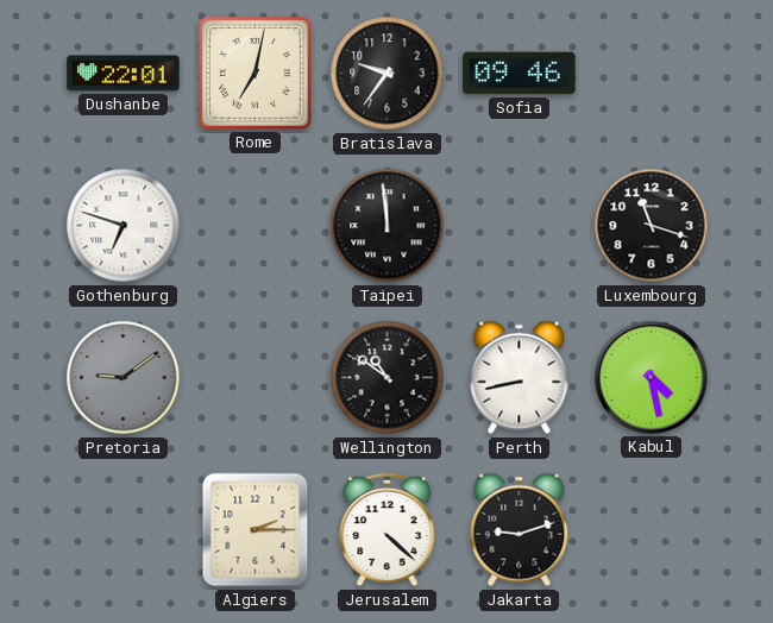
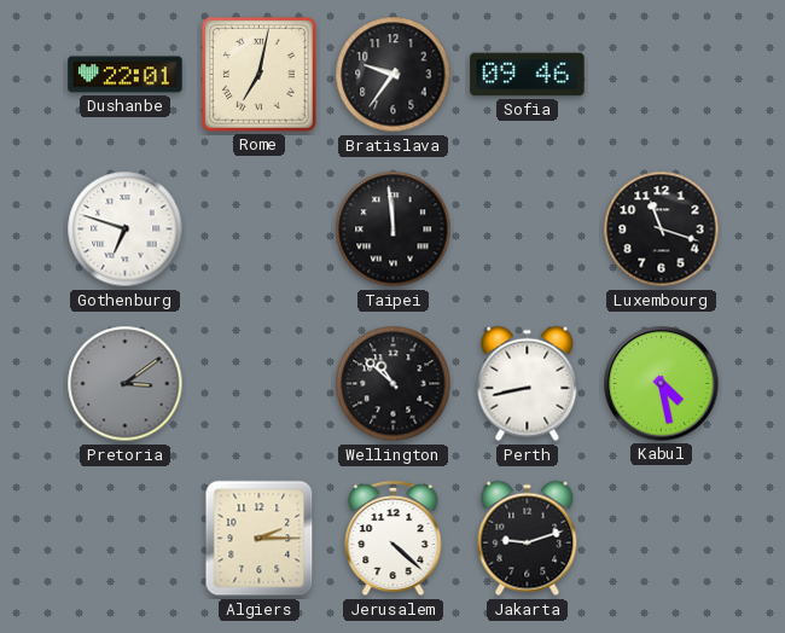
Pretoria: 9:09 -> 3:09
Wellington: 10:51 -> 10:52
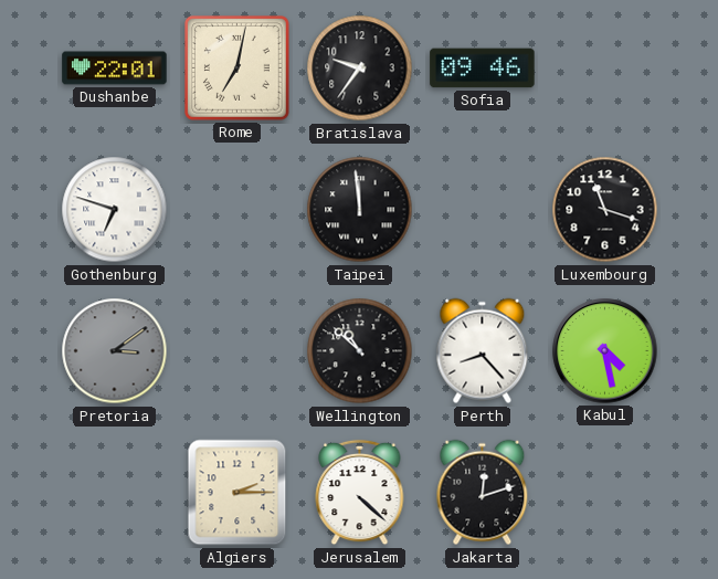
Perth: 8:43 -> 8:23
Jakarta: 9:12 -> 12:12
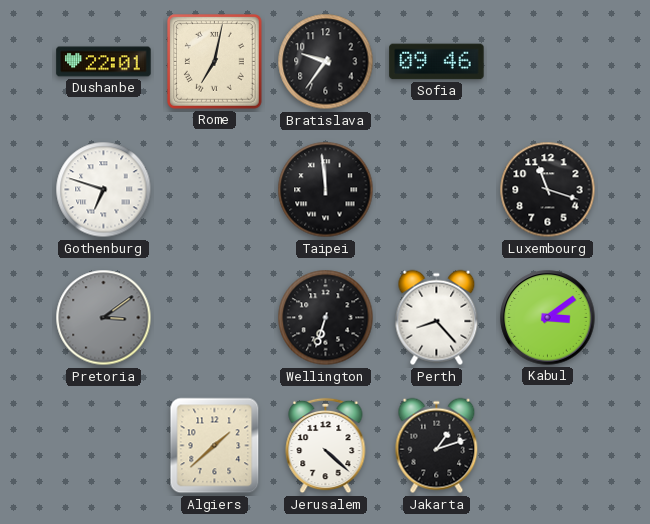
Wellington: 10:52 -> 6:33
Kabul: 4:28 -> 3:09
Algiers: 2:15 -> 1:38
Jakarta: 12:12 -> 1:12
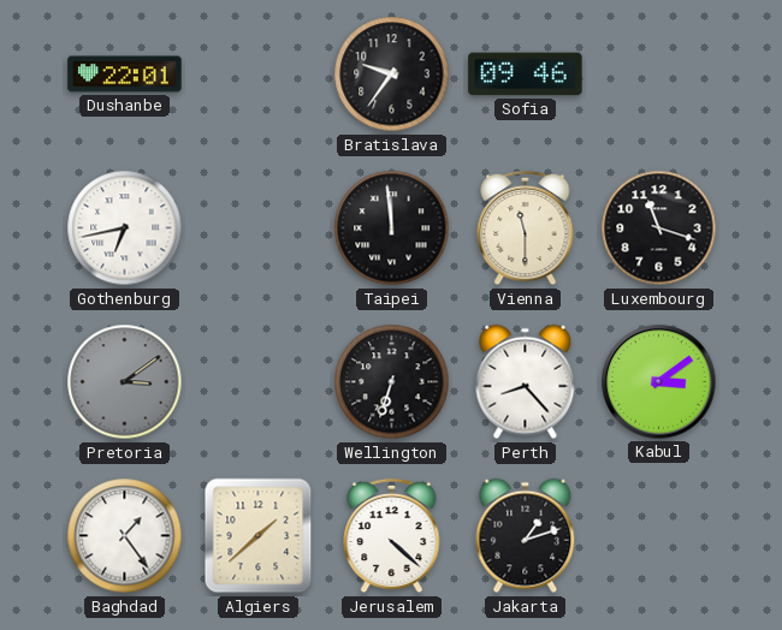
Rome: 7:02 -> none
Gothenburg: 6:48 -> 6:43
Vienna: none -> 11:30
Baghdad: none -> 1:24
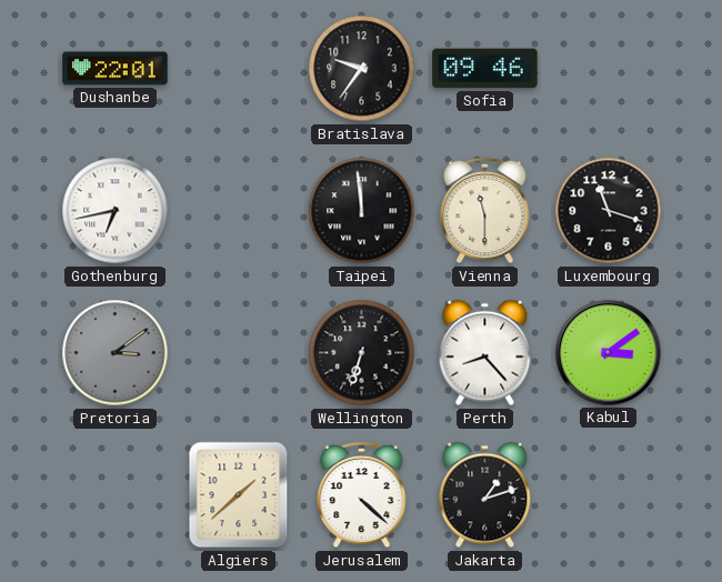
Baghdad: 1:24 -> none
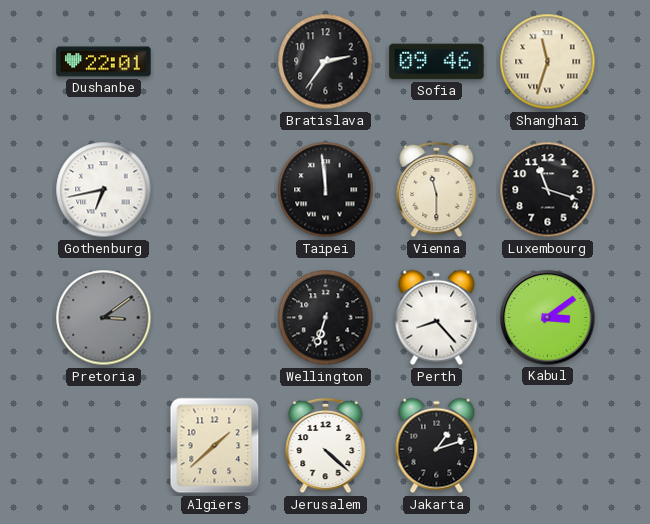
Bratislava: 9:36 -> 2:36
Shanghai: none -> 11:33
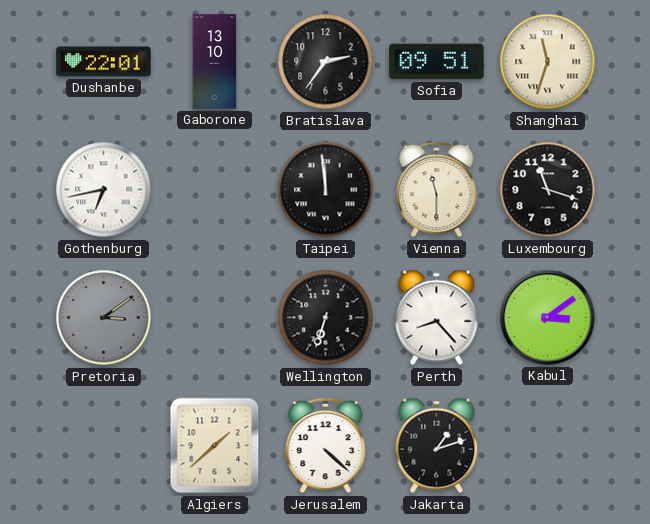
Gaborone: none -> 13:10
Sofia: 09:46 -> 09:51
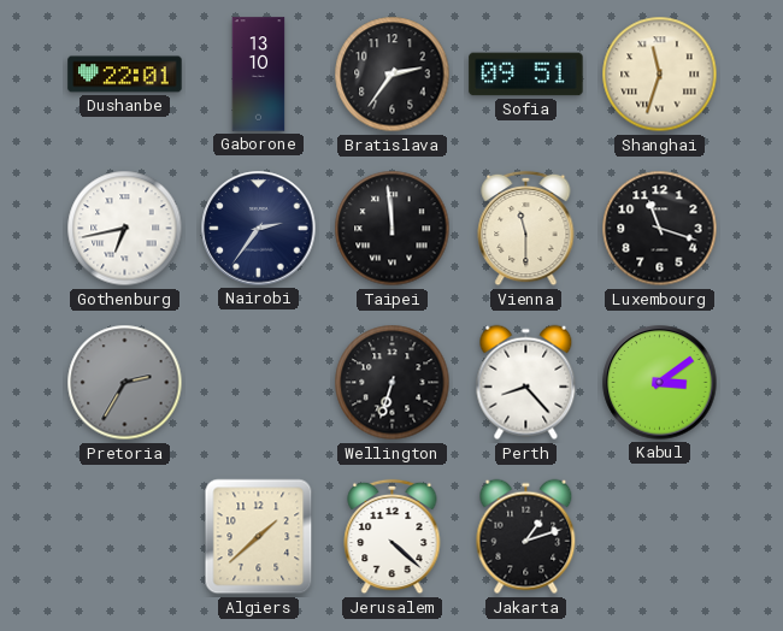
Nairobi: none -> 2:36
Pretoria: 3:09 -> 2:35
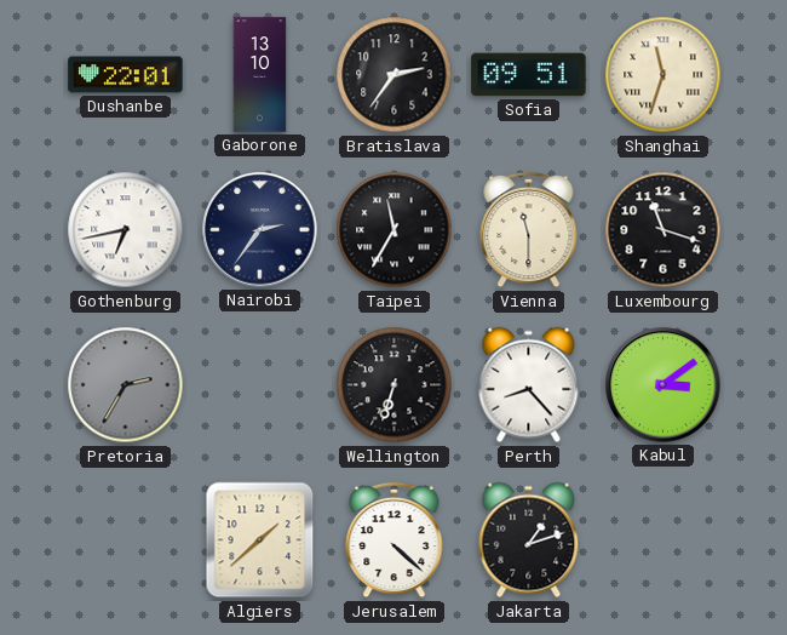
Taipei: 11:59 -> 11:35
